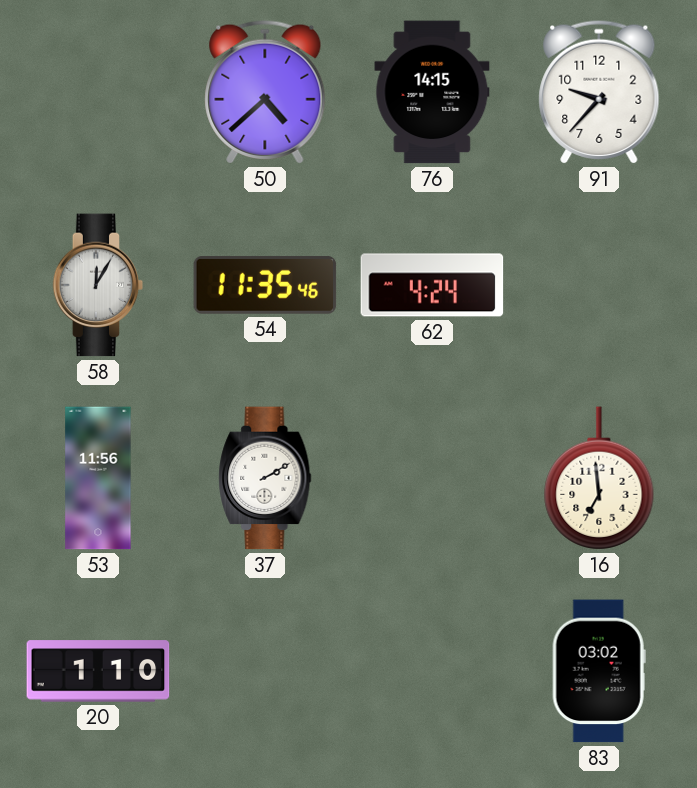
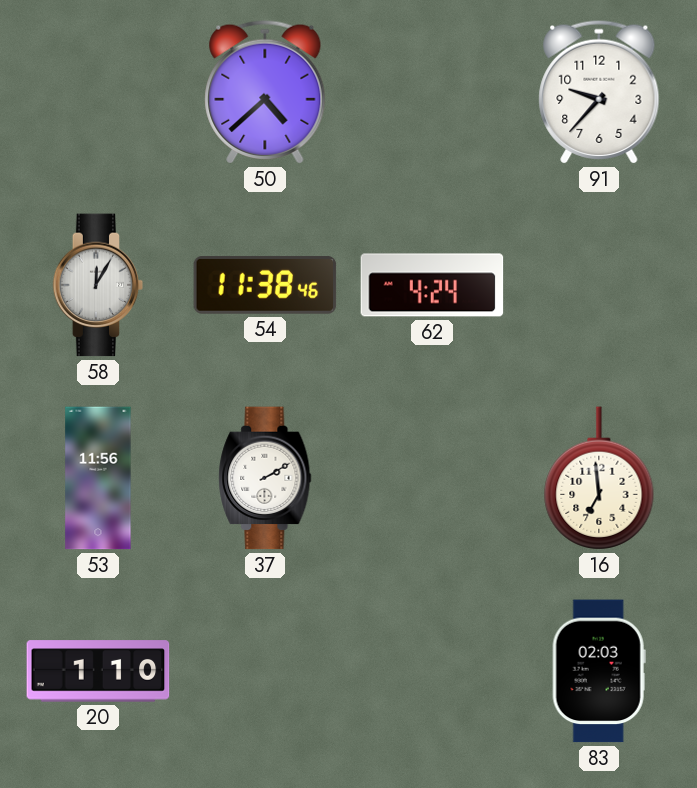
76: 14:15 -> none
54: 11:35 -> 11:38
83: 03:02 -> 02:03
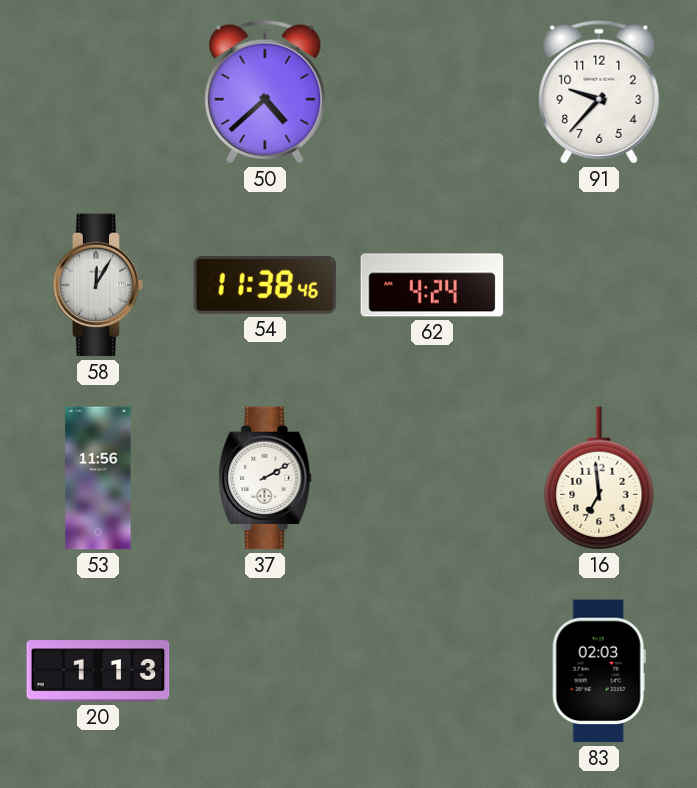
20: 1:10 -> 1:13
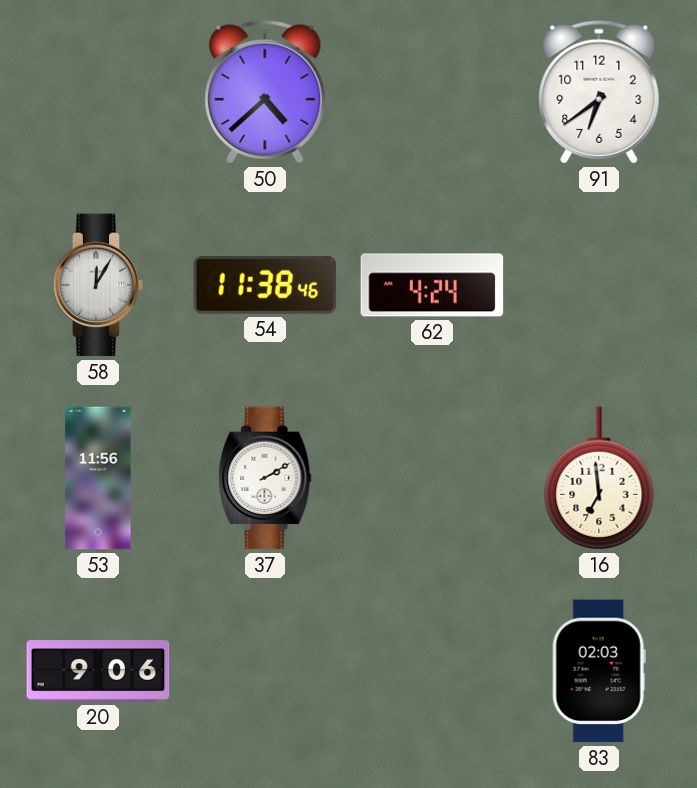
91: 9:37 -> 6:39
20: 1:13 -> 9:06
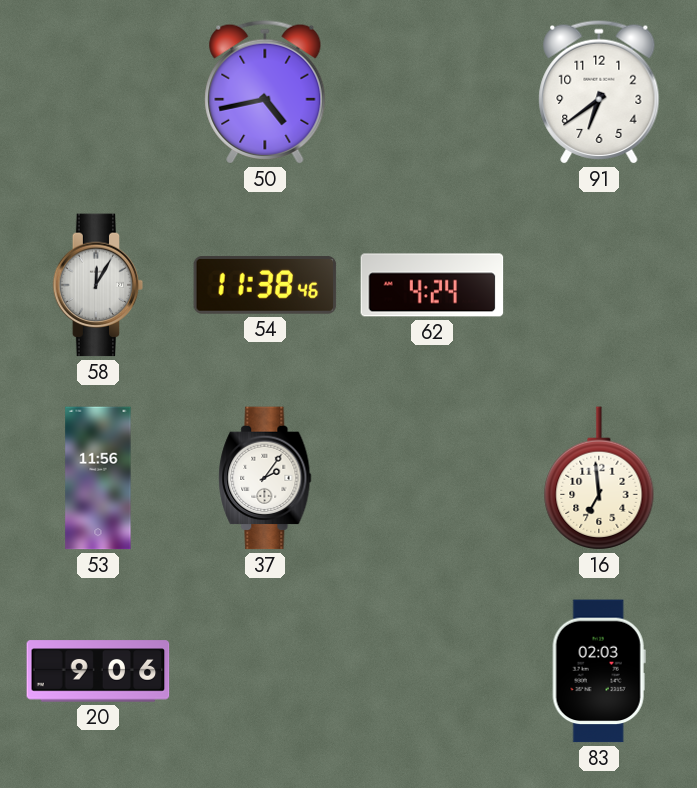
50: 4:38 -> 4:43
37: 2:10 -> 2:06
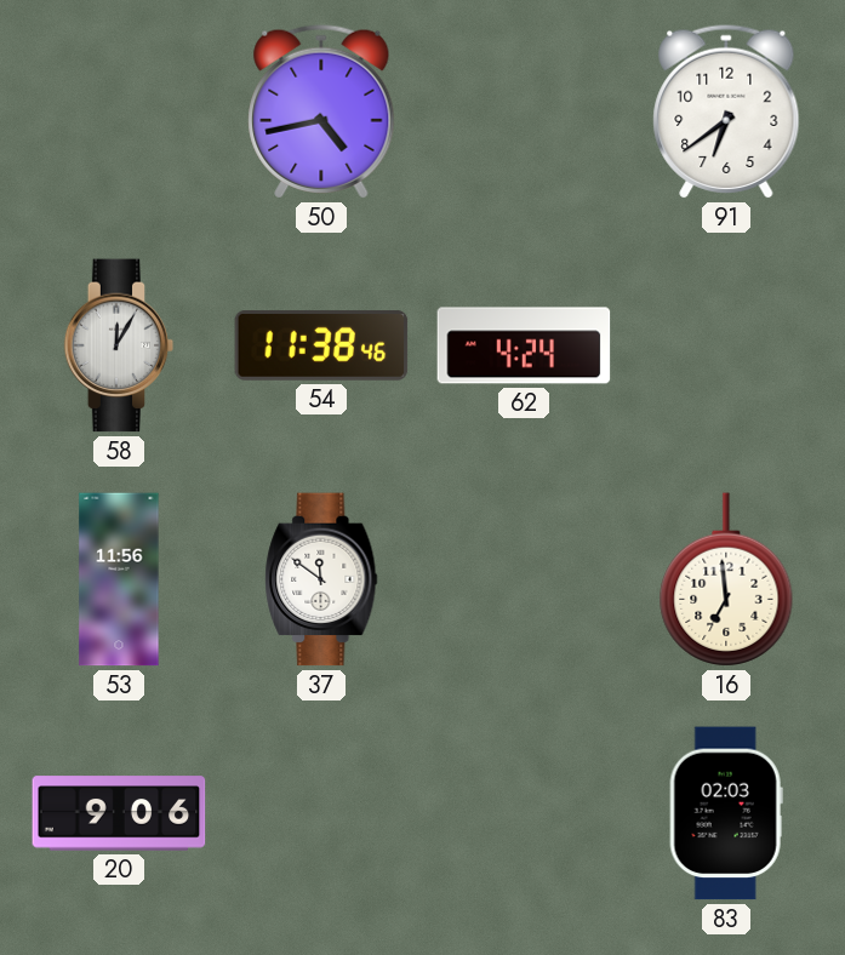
37: 2:06 -> 11:51
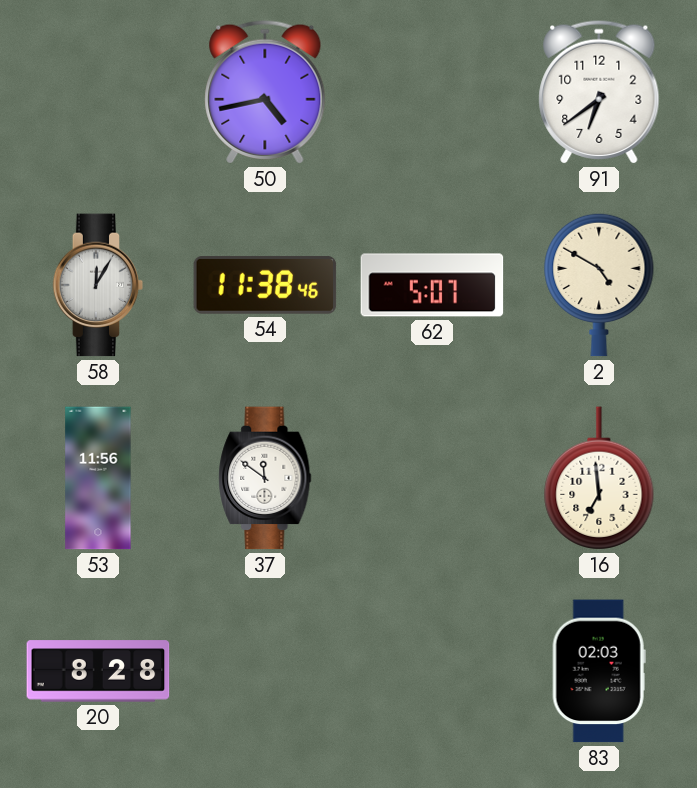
62: 4:24 -> 5:07
2: none -> 4:50
20: 9:06 -> 8:28
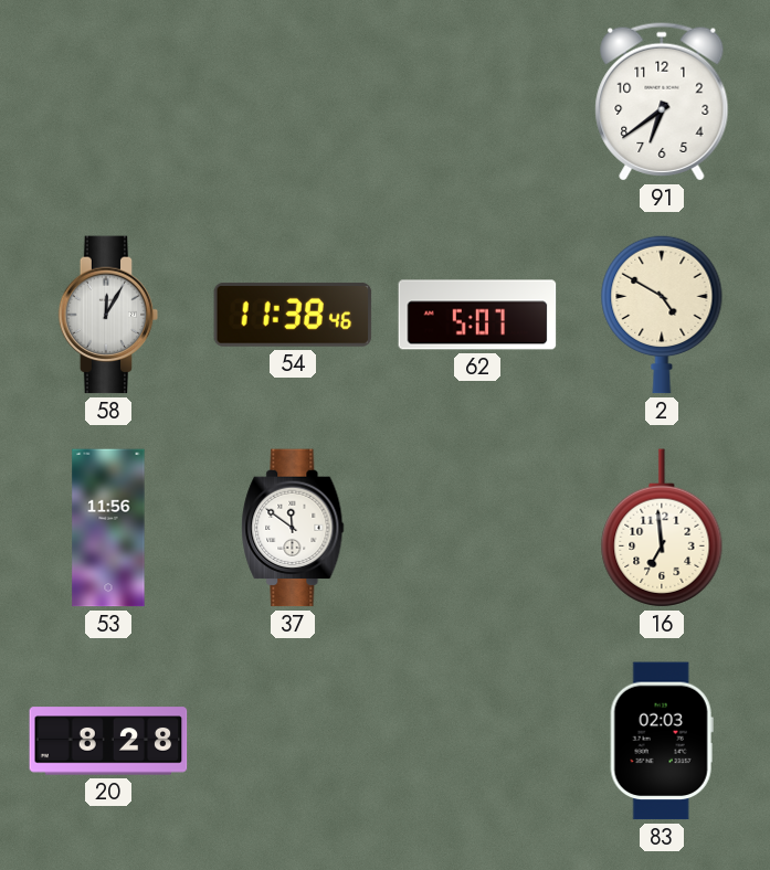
50: 4:43 -> none
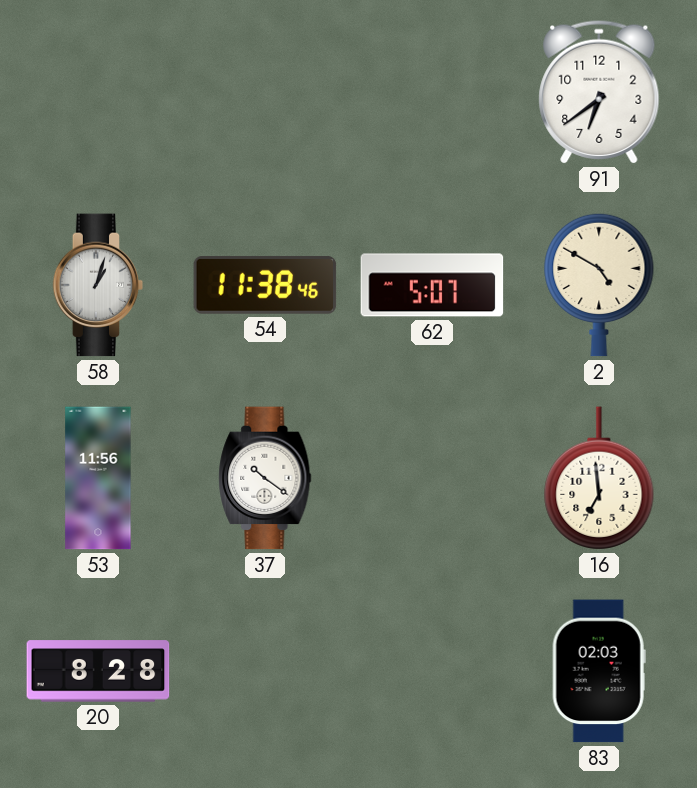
58: 12:05 -> 1:03
37: 11:51 -> 10:21
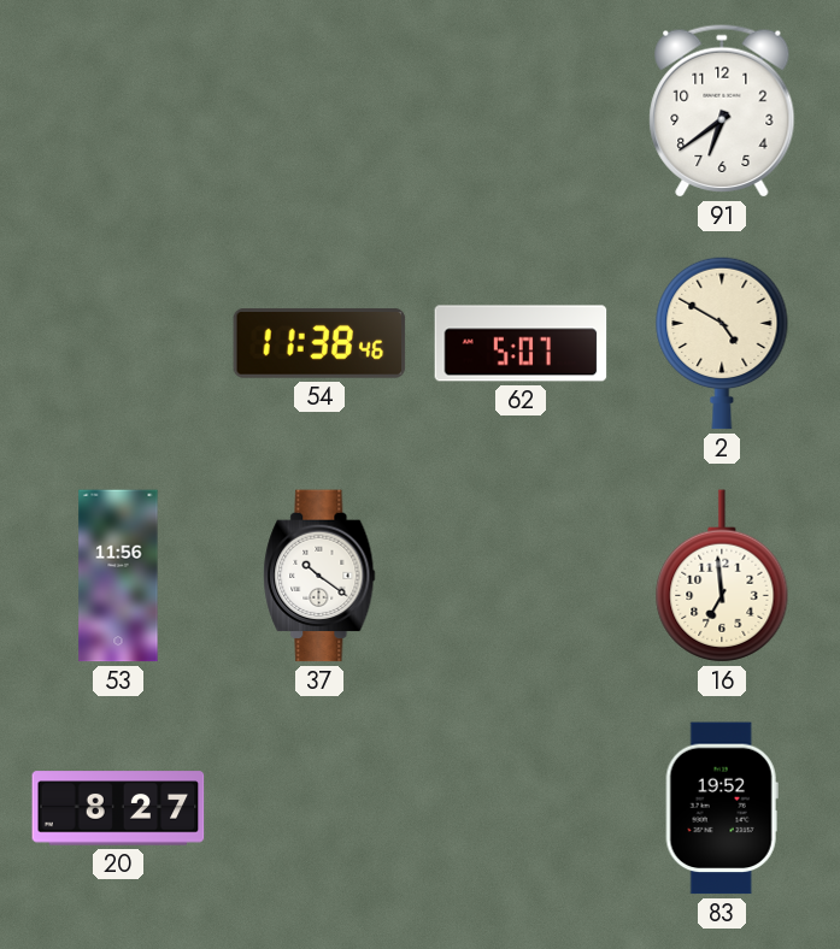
58: 1:03 -> none
20: 8:28 -> 8:27
83: 02:03 -> 19:52
